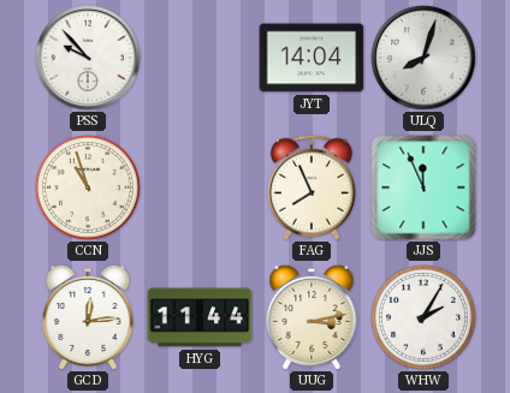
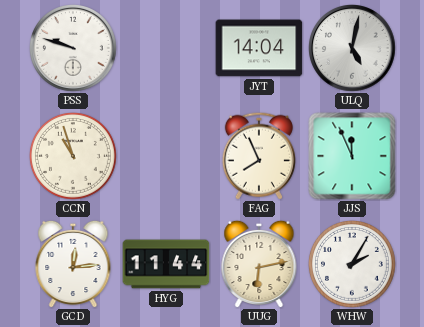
PSS: 9:53 -> 9:48
ULQ: 8:03 -> 5:02
UUG: 3:13 -> 6:13
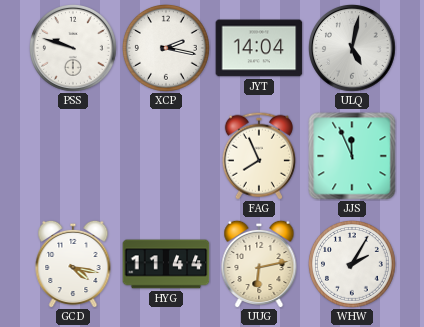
XCP: none -> 2:17
CCN: 10:57 -> none
GCD: 12:14 -> 4:17
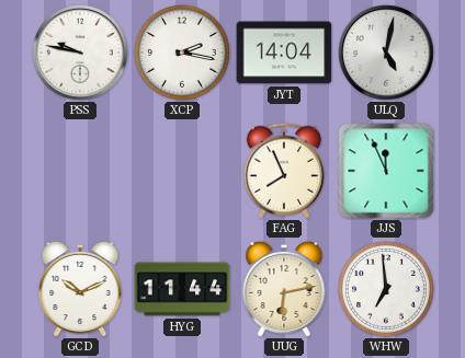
PSS: 9:48 -> 9:47
GCD: 4:17 -> 10:11
WHW: 2:05 -> 6:59
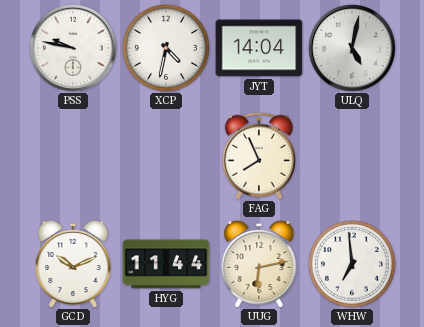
XCP: 2:17 -> 4:32
JJS: 11:56 -> none
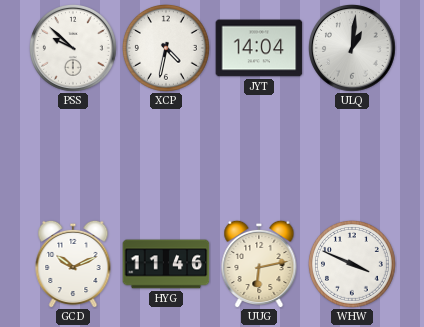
PSS: 9:47 -> 9:52
ULQ: 5:02 -> 1:01
FAG: 7:56 -> none
HYG: 11:44 -> 11:46
WHW: 6:59 -> 3:49
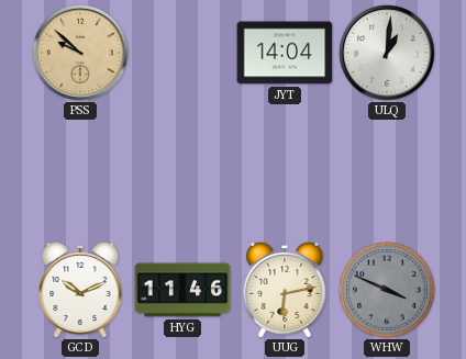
PSS dial: white -> champagne
XCP: 4:32 -> none
WHW dial: white -> grey
